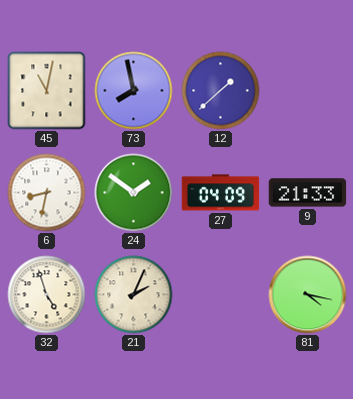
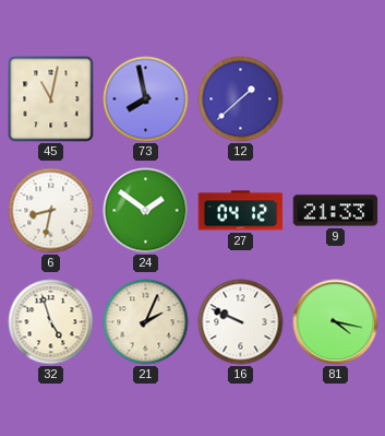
27: 04:09 -> 04:12
16: none -> 9:49
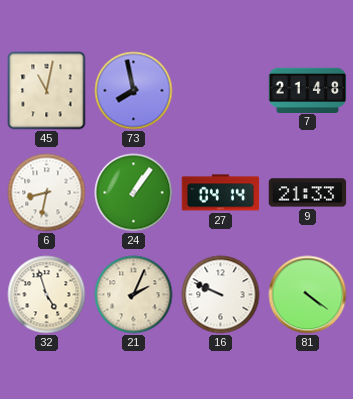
12: 1:38 -> none
7: none -> 21:48
24: 1:51 -> 1:06
27: 04:12 -> 04:14
81: 4:17 -> 4:21
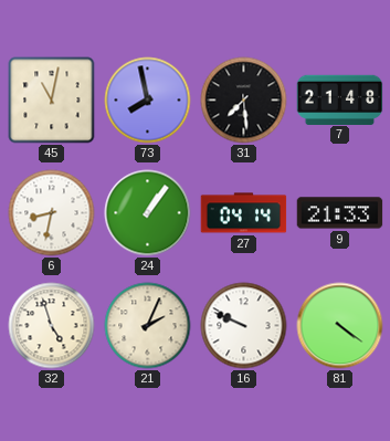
31: none -> 7:29
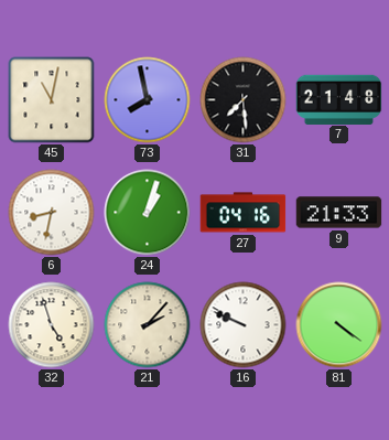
24: 1:06 -> 1:03
27: 04:14 -> 04:16
21: 2:04 -> 2:07
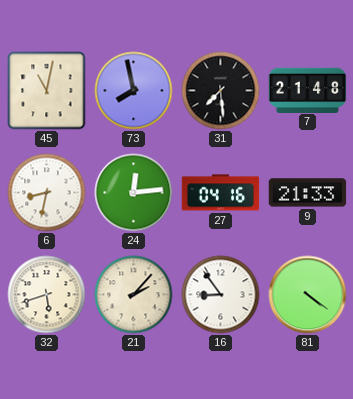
24: 1:03 -> 12:14
32: 4:57 -> 5:42
16: 9:49 -> 8:54
